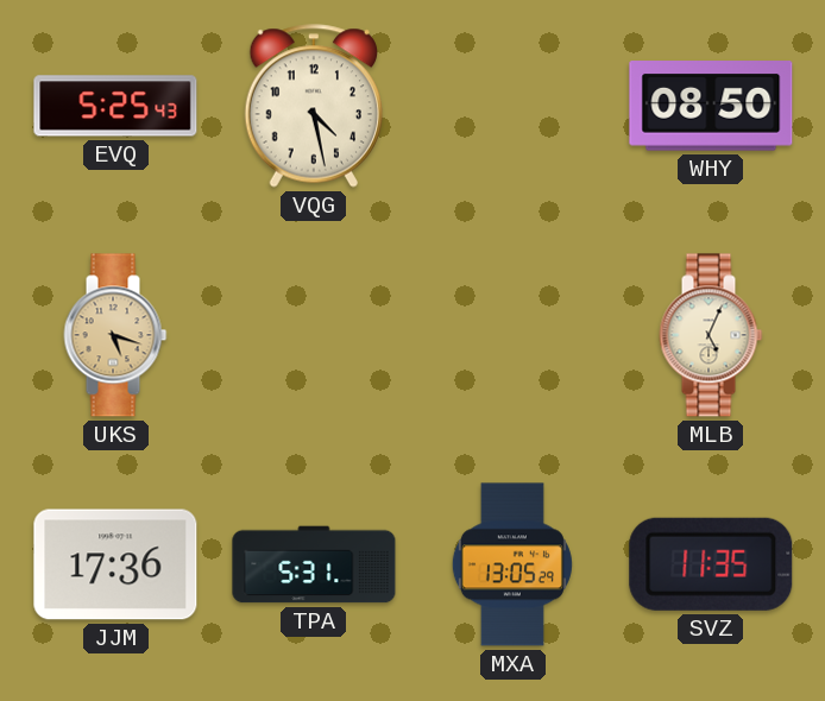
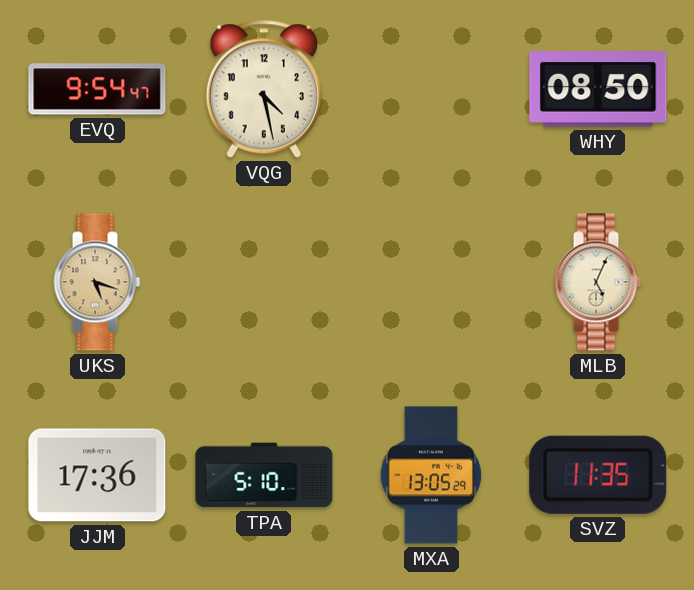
EVQ: 5:25 -> 9:54
TPA: 5:31 -> 5:10
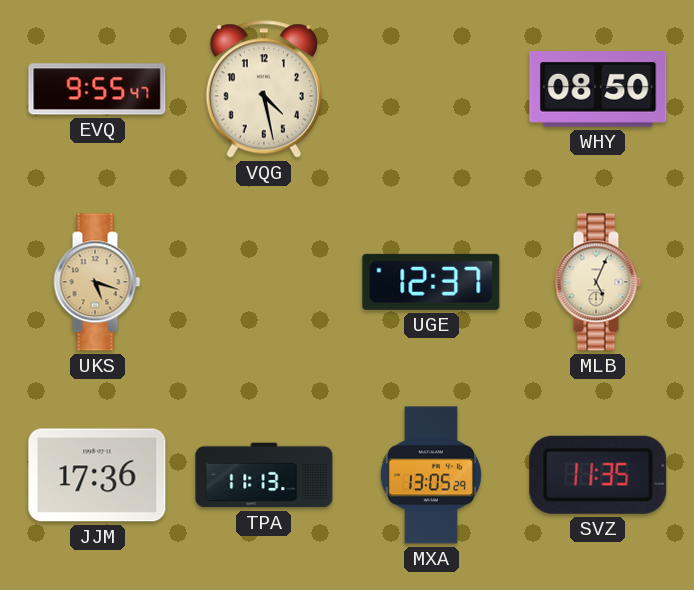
EVQ: 9:54 -> 9:55
UGE: none -> 12:37
TPA: 5:10 -> 11:13
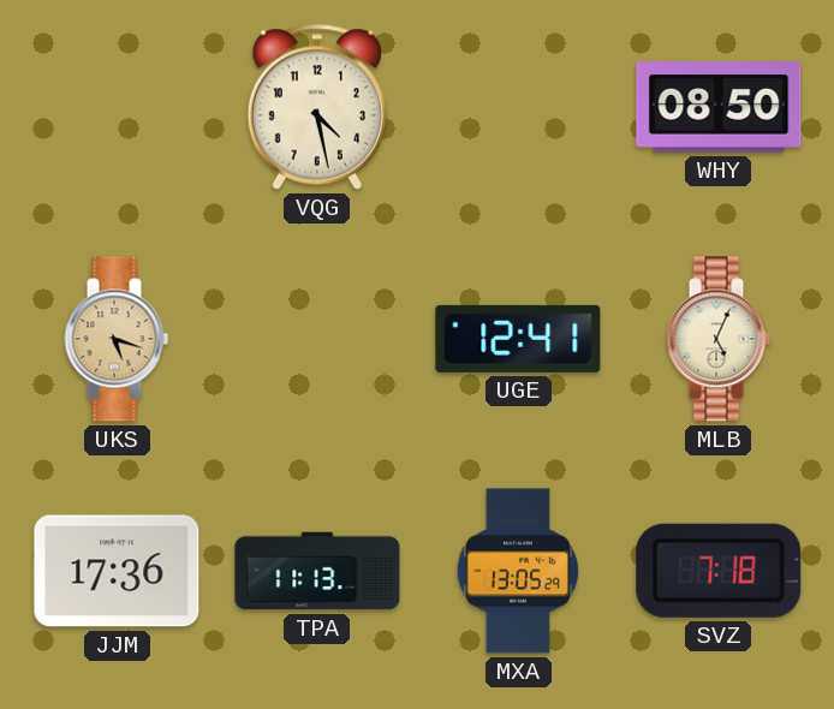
EVQ: 9:55 -> none
UGE: 12:37 -> 12:41
SVZ: 11:35 -> 7:18
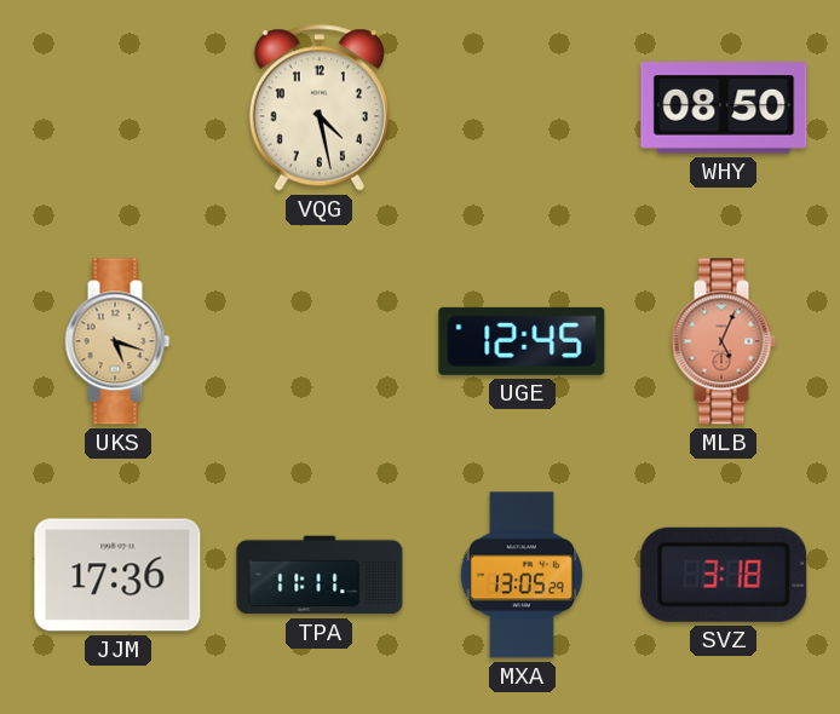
UGE: 12:41 -> 12:45
MLB dial: cream -> salmon
TPA: 11:13 -> 11:11
SVZ: 7:18 -> 3:18
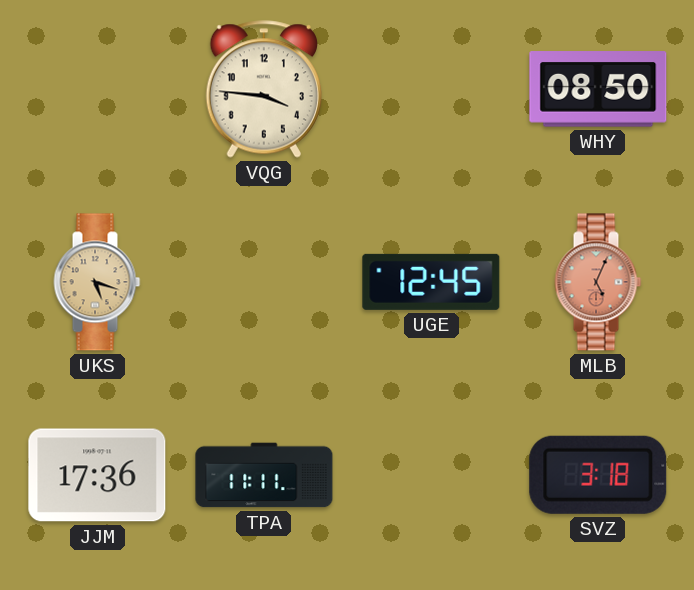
VQG: 4:28 -> 3:46
MXA: 13:05 -> none
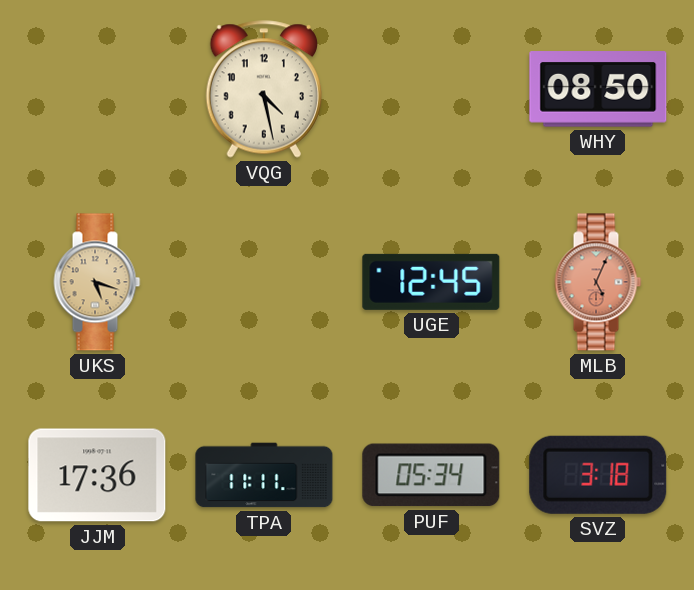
VQG: 3:46 -> 4:28
PUF: none -> 05:34
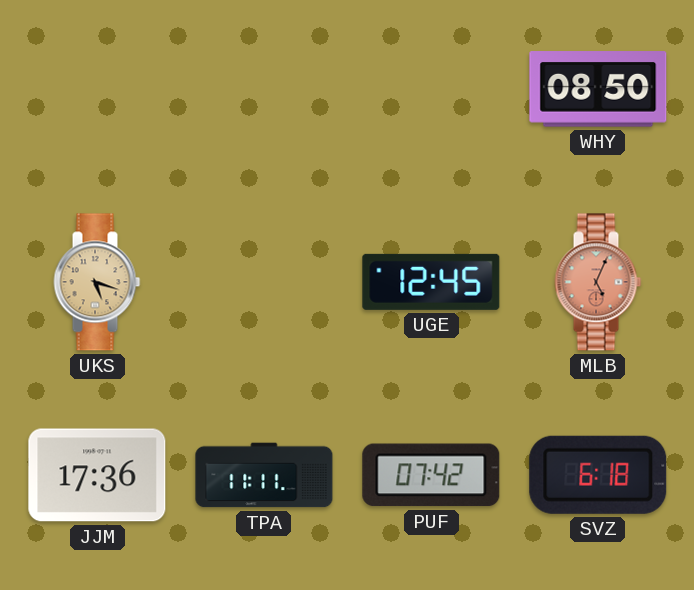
VQG: 4:28 -> none
PUF: 05:34 -> 07:42
SVZ: 3:18 -> 6:18
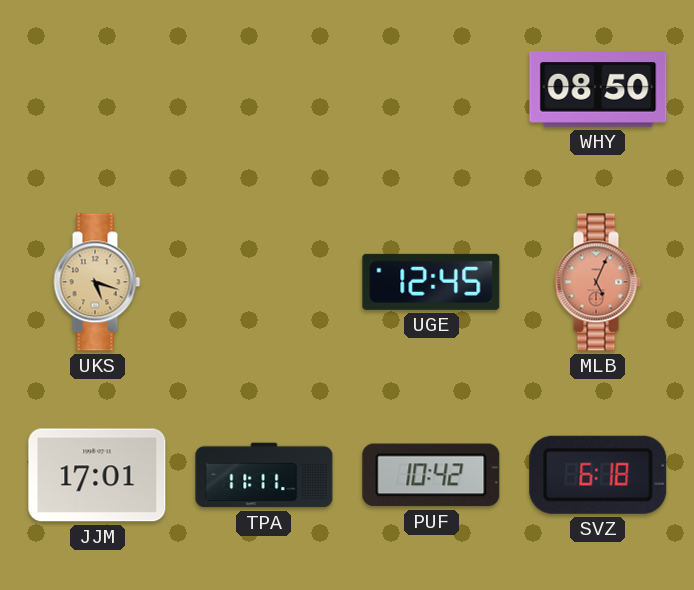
JJM: 17:36 -> 17:01
PUF: 07:42 -> 10:42
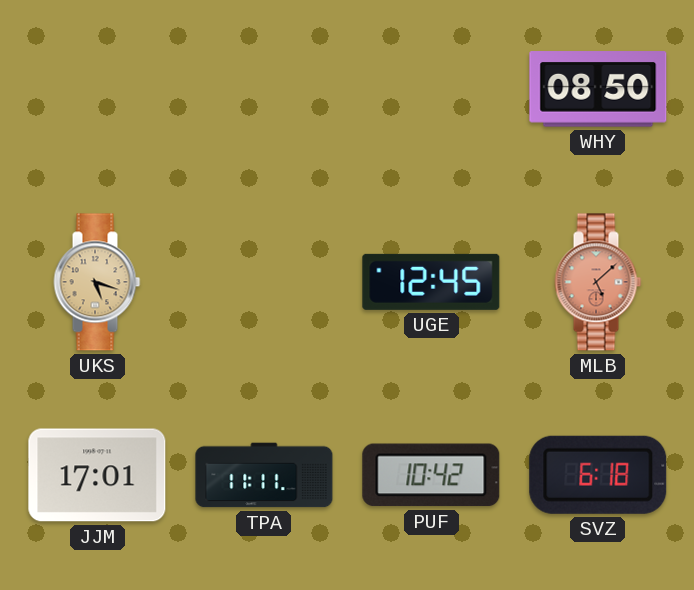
MLB: 5:04 -> 5:08
